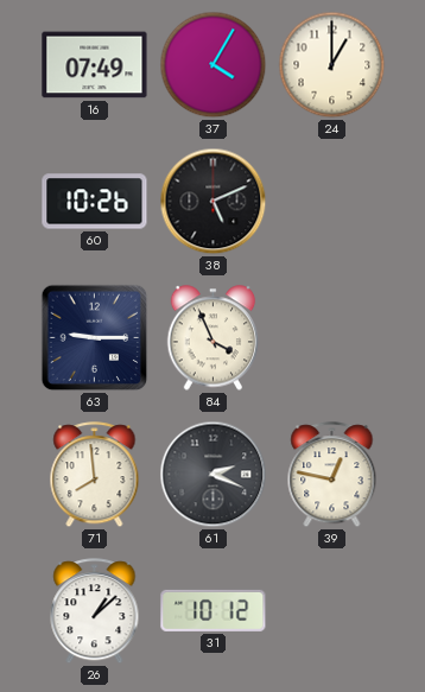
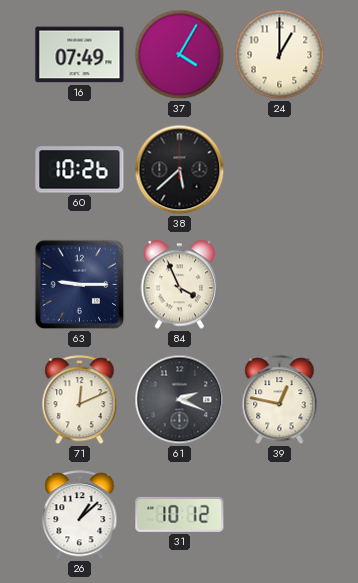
38: 5:11 -> 5:38
71: 7:59 -> 12:11
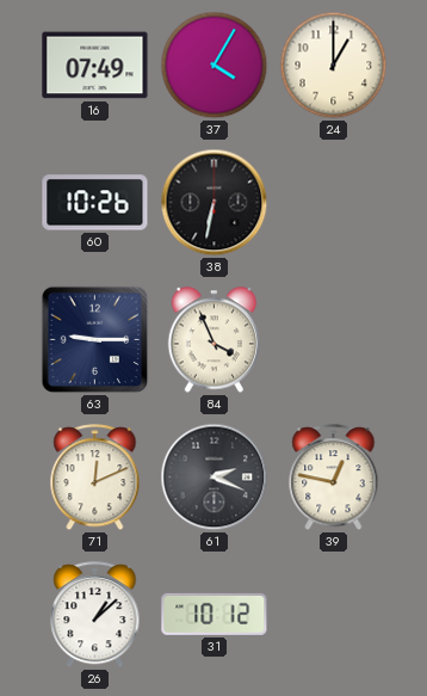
38: 5:38 -> 6:32
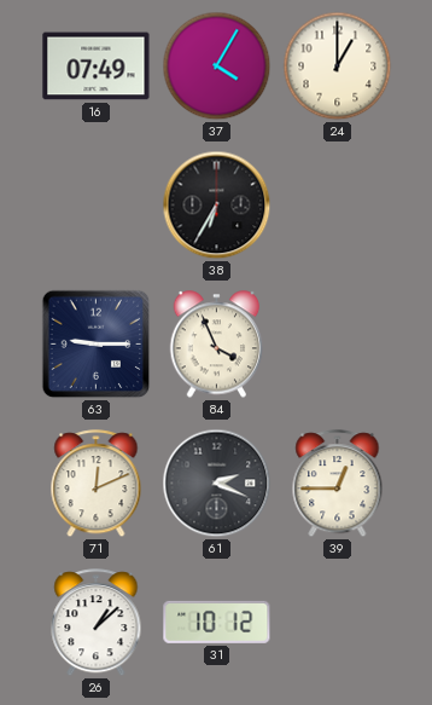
60: 10:26 -> none
38: 6:32 -> 6:35
39: 12:47 -> 12:45
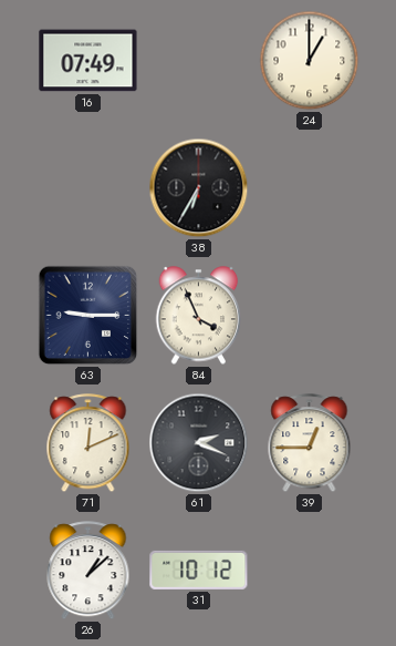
37: 4:05 -> none
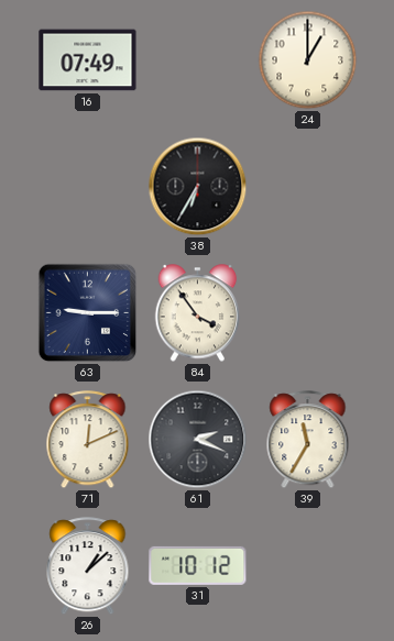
84: 3:56 -> 3:54
39: 12:45 -> 11:35
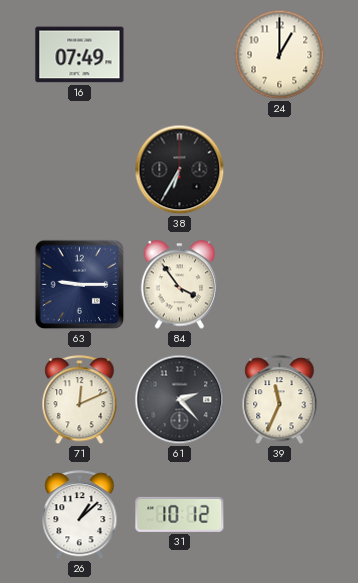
61: 2:19 -> 2:23
39: 11:35 -> 11:34
